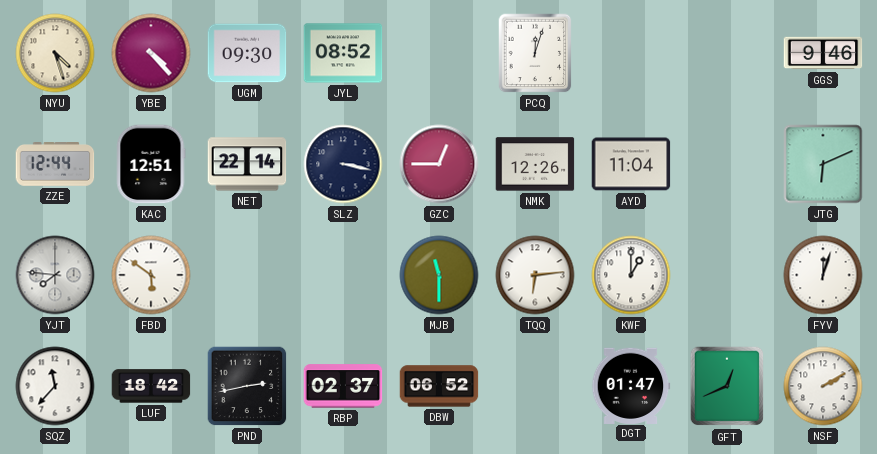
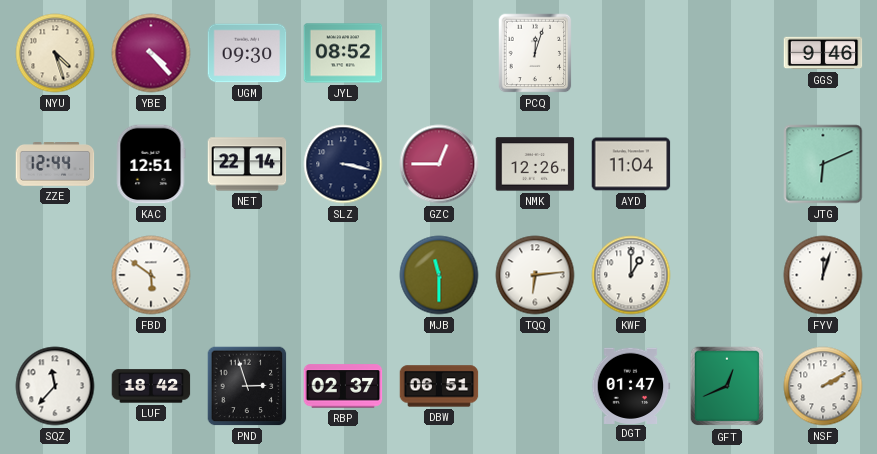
YJT: 7:46 -> none
PND: 2:43 -> 2:57
DBW: 06:52 -> 06:51
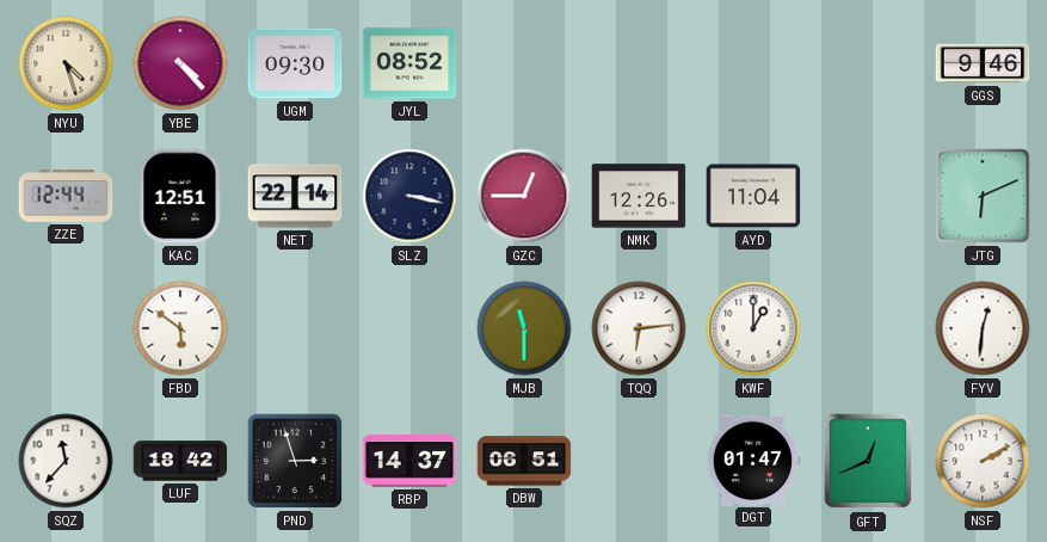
PCQ: 12:03 -> none
FYV: 12:03 -> 12:31
RBP: 02:37 -> 14:37
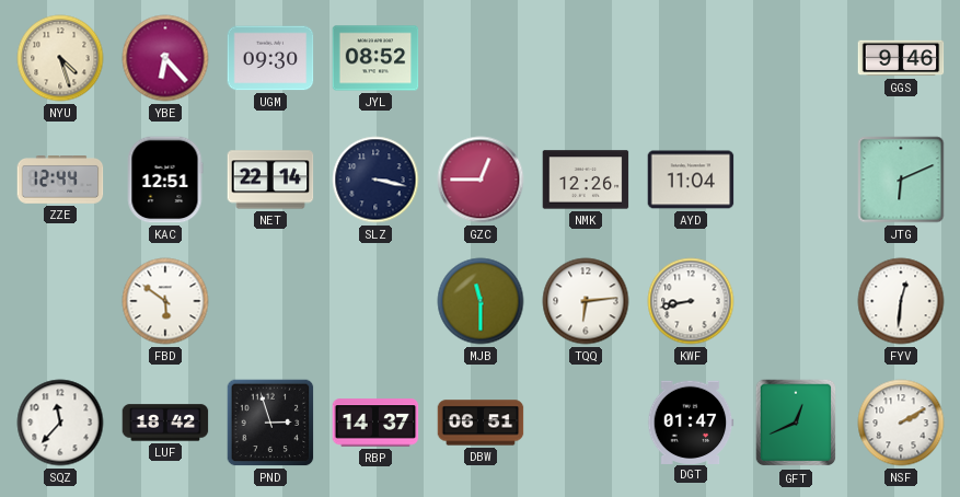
YBE: 4:23 -> 6:23
KWF: 1:00 -> 8:43
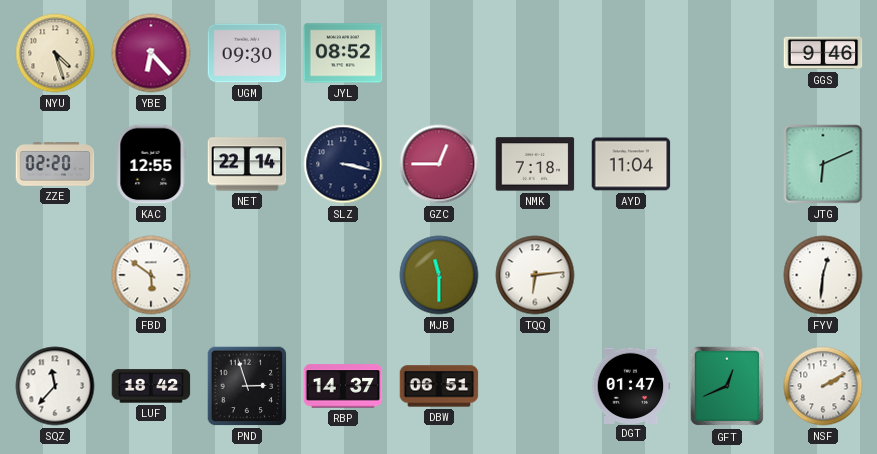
ZZE: 12:44 -> 02:20
KAC: 12:51 -> 12:55
NMK: 12:26 -> 7:18
KWF: 8:43 -> none
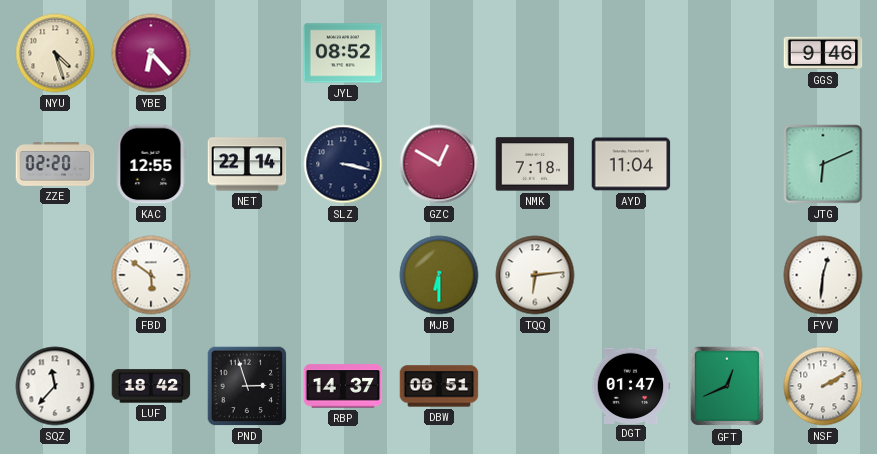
UGM: 09:30 -> none
GZC: 12:45 -> 12:50
MJB: 11:30 -> 6:30
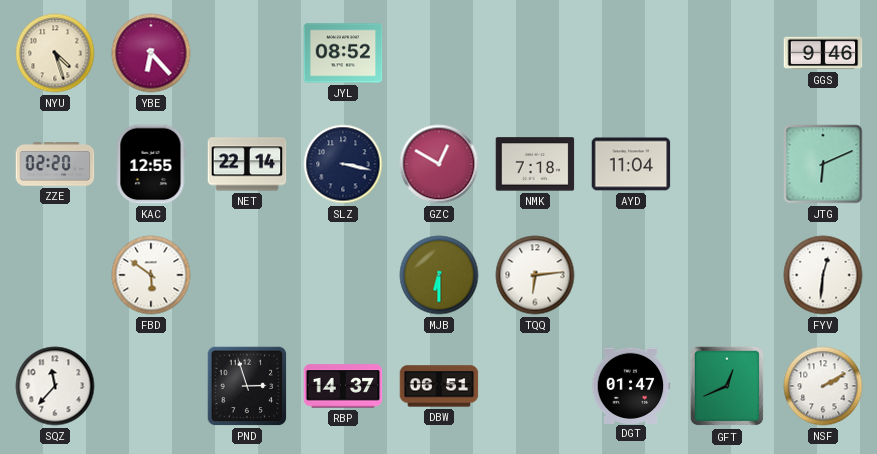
LUF: 18:42 -> none
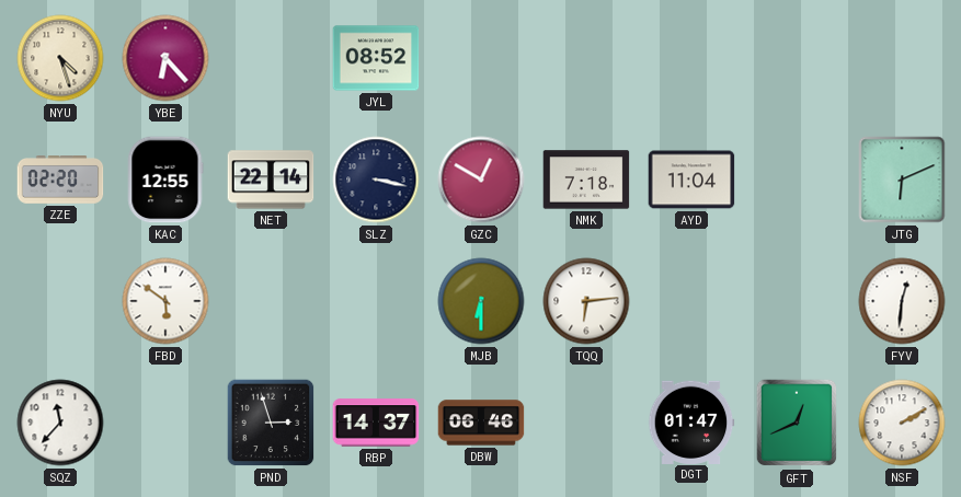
GGS: 9:46 -> none
DBW: 06:51 -> 06:46
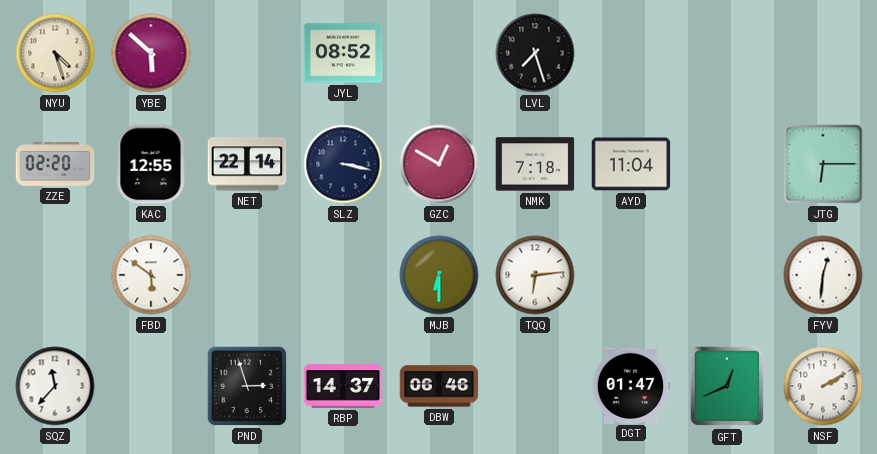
YBE: 6:23 -> 5:52
LVL: none -> 7:27
JTG: 6:11 -> 6:15
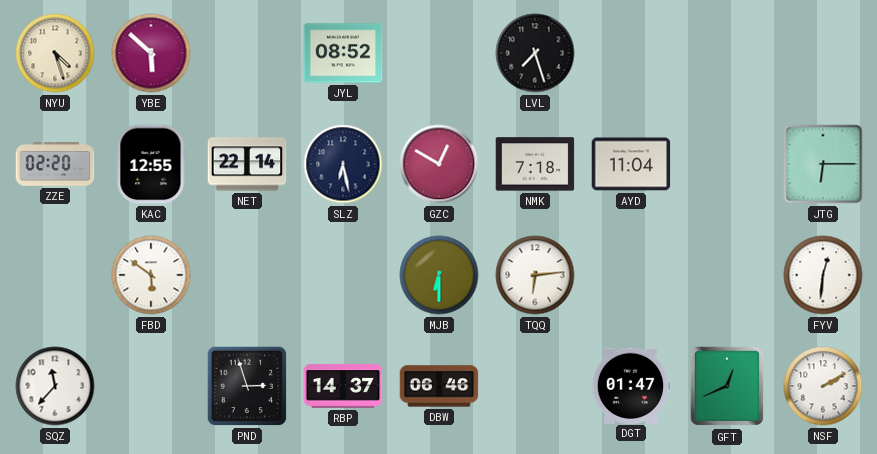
SLZ: 3:17 -> 6:28
